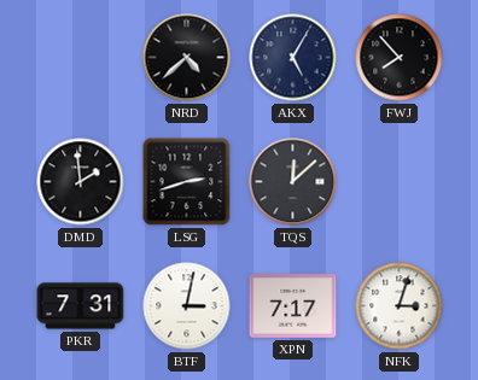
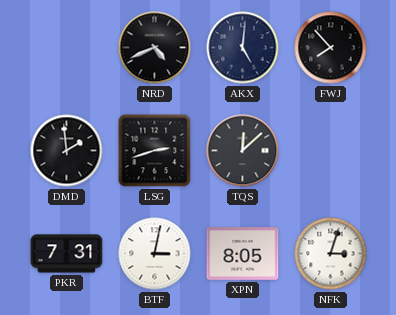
NRD: 4:38 -> 4:41
AKX: 5:05 -> 5:01
XPN: 7:17 -> 8:05
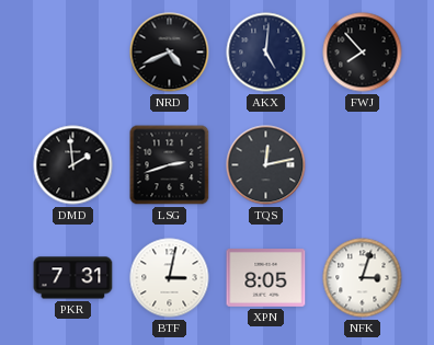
TQS: 12:08 -> 12:13
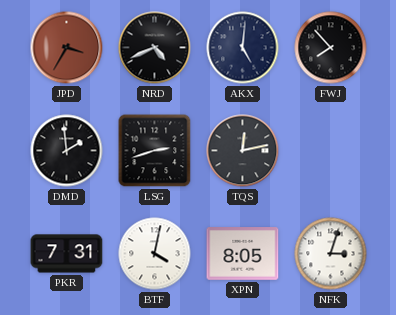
JPD: none -> 3:35
BTF: 3:02 -> 4:02
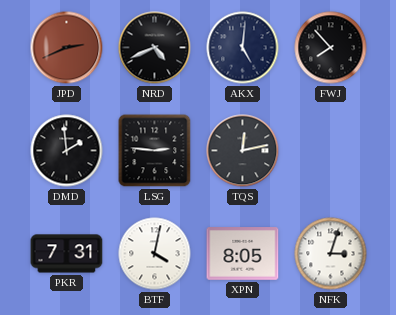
JPD: 3:35 -> 2:41
LSG: 2:42 -> 2:46
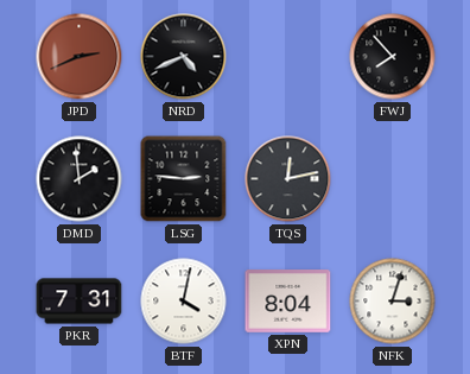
AKX: 5:01 -> none
XPN: 8:05 -> 8:04
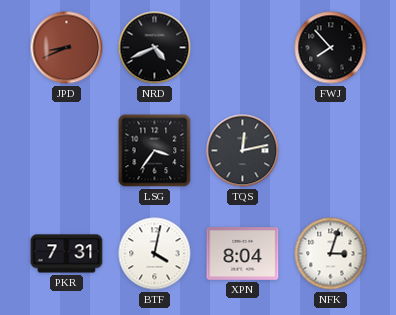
JPD: 2:41 -> 8:41
DMD: 1:59 -> none
LSG: 2:46 -> 3:36
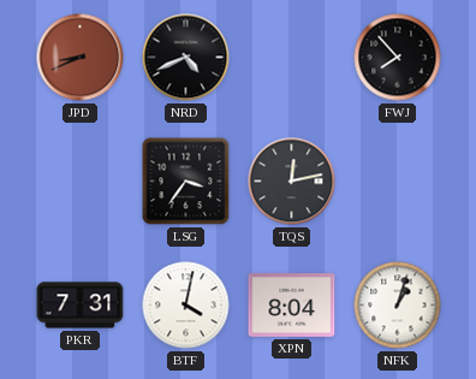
NFK: 3:03 -> 1:03
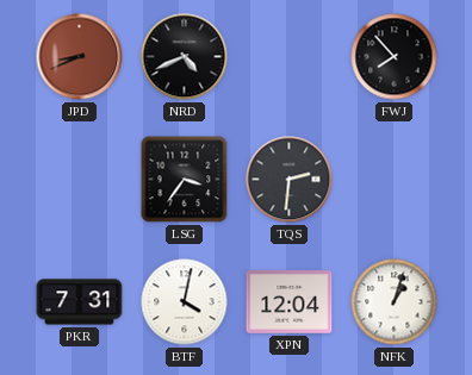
TQS: 12:13 -> 2:31
XPN: 8:04 -> 12:04
